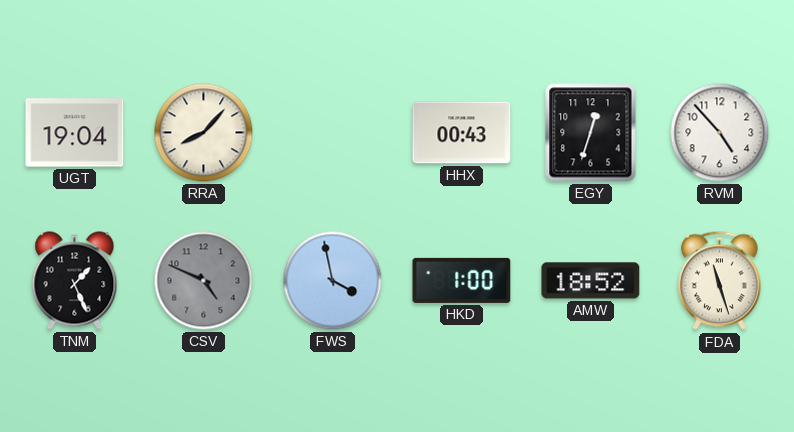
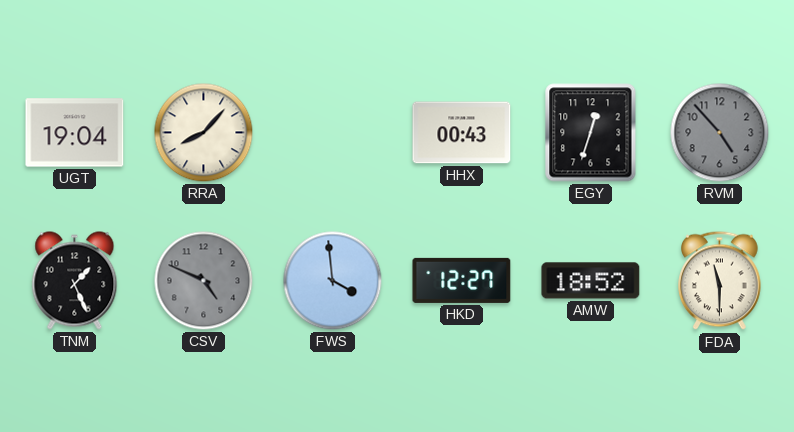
RVM dial: white -> grey
FWS: 3:58 -> 3:59
HKD: 1:00 -> 12:27
FDA: 11:27 -> 11:30
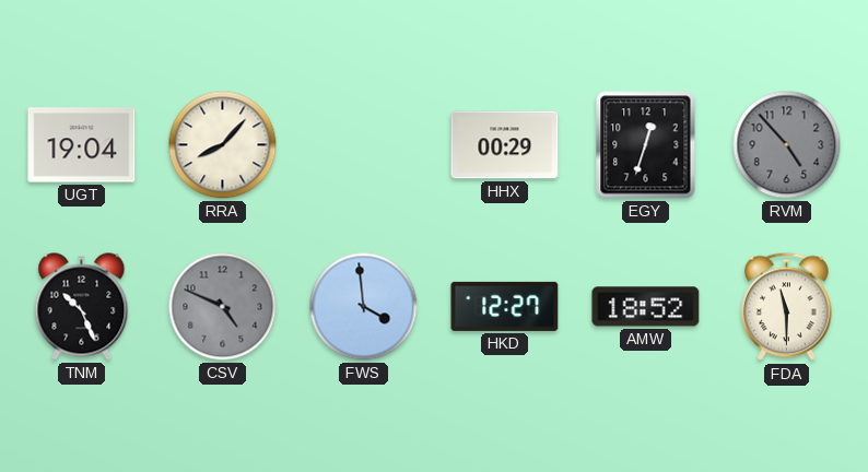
HHX: 00:43 -> 00:29
TNM: 1:26 -> 10:26
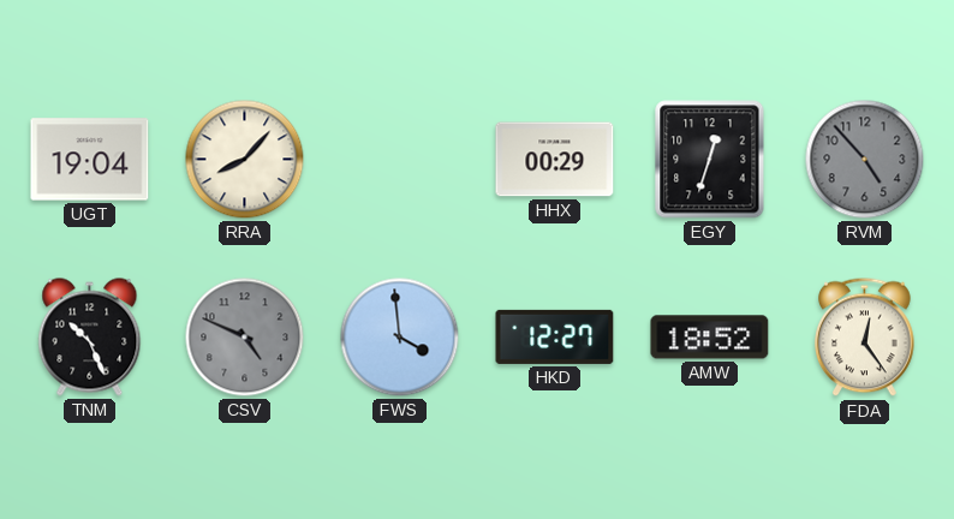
FDA: 11:30 -> 12:24
